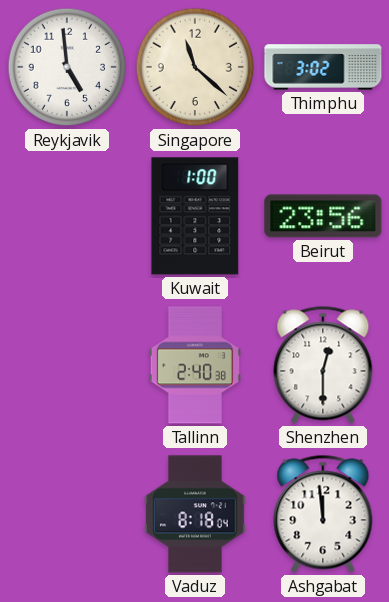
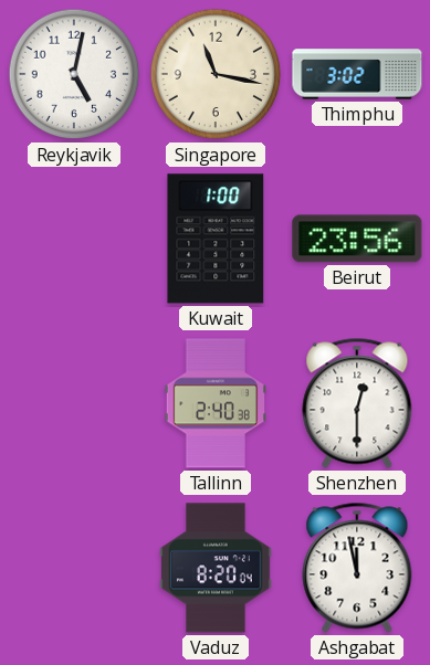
Reykjavik: 4:59 -> 5:02
Singapore: 11:22 -> 11:17
Vaduz: 8:18 -> 8:20
Ashgabat: 11:59 -> 11:58
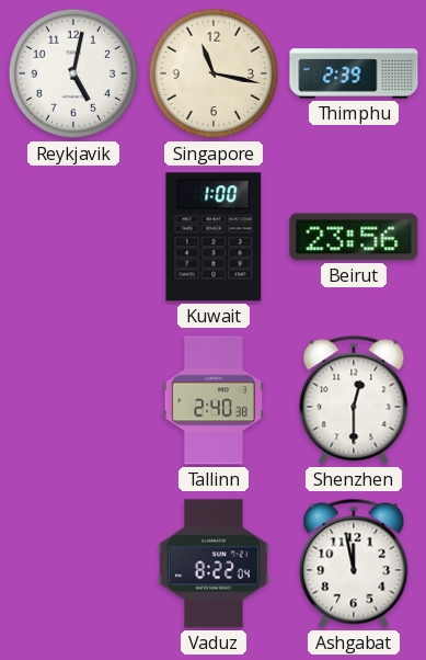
Thimphu: 3:02 -> 2:39
Vaduz: 8:20 -> 8:22
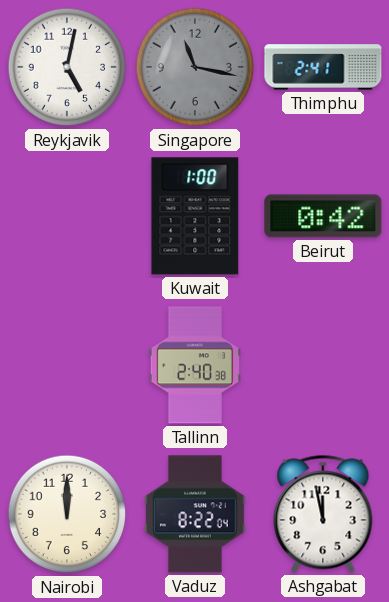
Singapore dial: cream -> grey
Thimphu: 2:39 -> 2:41
Beirut: 23:56 -> 0:42
Shenzhen: 12:30 -> none
Nairobi: none -> 12:00
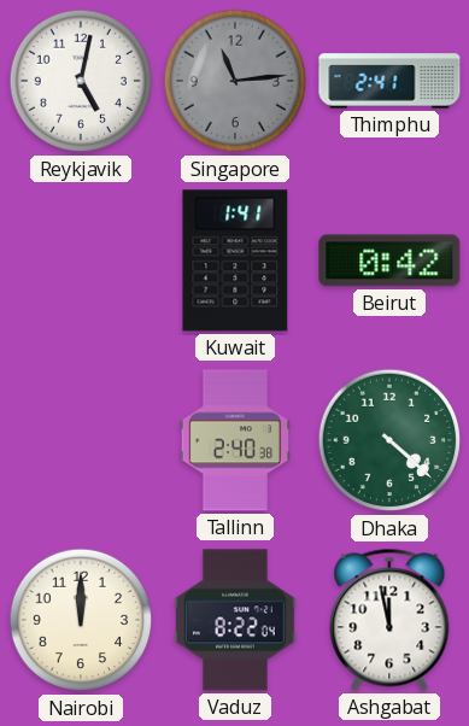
Singapore: 11:17 -> 11:14
Kuwait: 1:00 -> 1:41
Dhaka: none -> 4:22
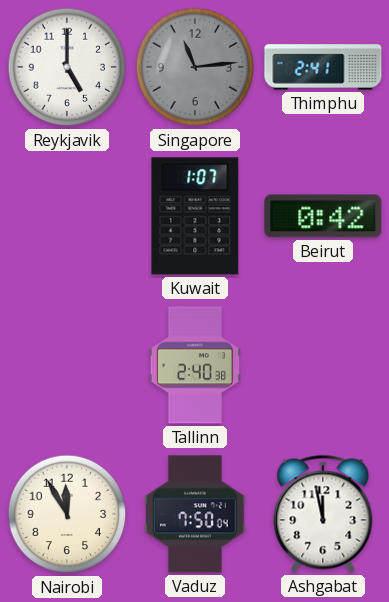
Reykjavik: 5:02 -> 5:00
Kuwait: 1:41 -> 1:07
Dhaka: 4:22 -> none
Nairobi: 12:00 -> 11:55
Vaduz: 8:22 -> 7:50
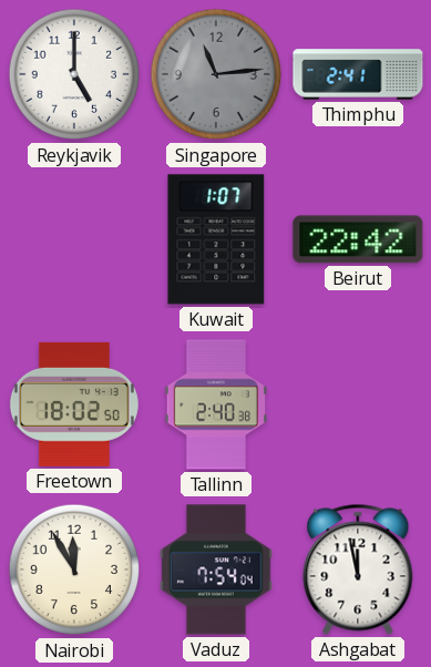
Beirut: 0:42 -> 22:42
Freetown: none -> 18:02
Vaduz: 7:50 -> 7:54
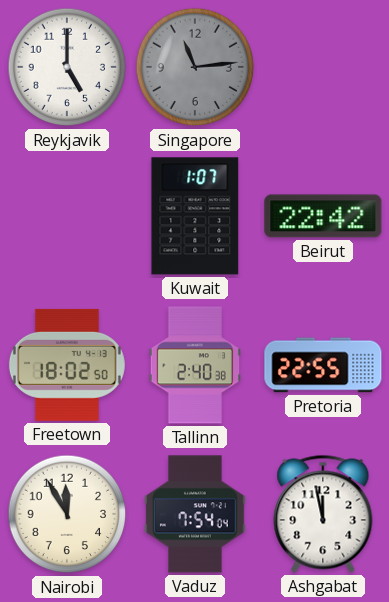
Thimphu: 2:41 -> none
Pretoria: none -> 22:55
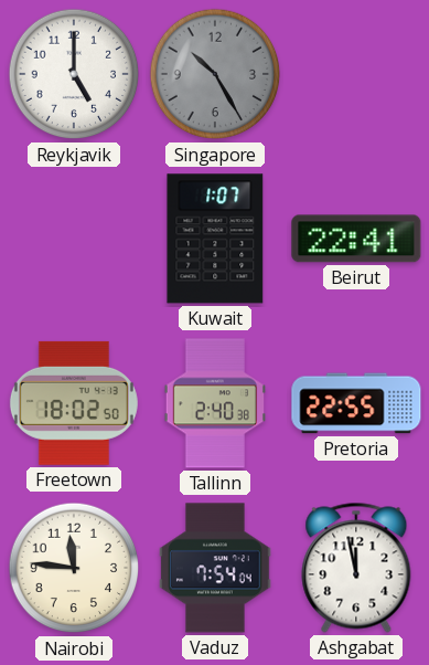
Singapore: 11:14 -> 10:25
Beirut: 22:42 -> 22:41
Nairobi: 11:55 -> 11:46
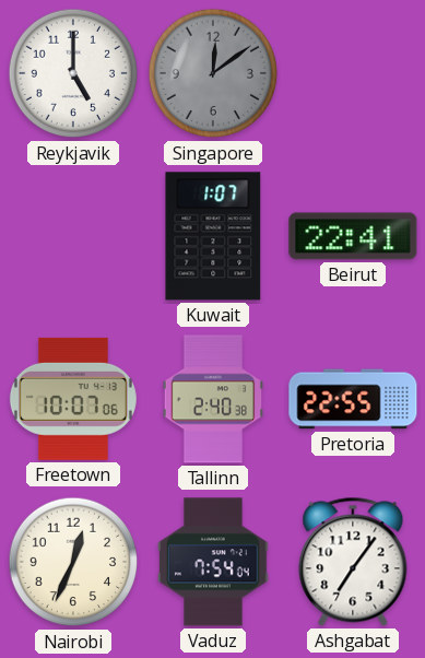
Singapore: 10:25 -> 12:09
Freetown: 18:02 -> 10:07
Nairobi: 11:46 -> 12:34
Ashgabat: 11:58 -> 7:06
